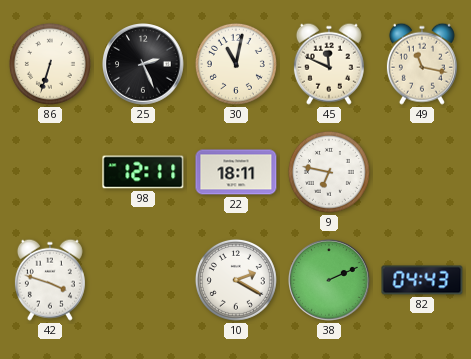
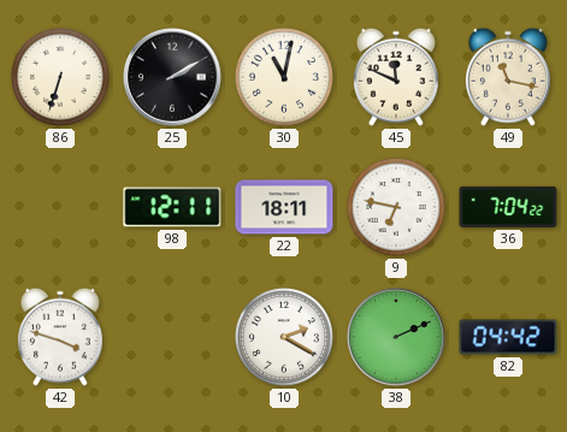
25: 2:26 -> 2:10
36: none -> 7:04
82: 04:43 -> 04:42
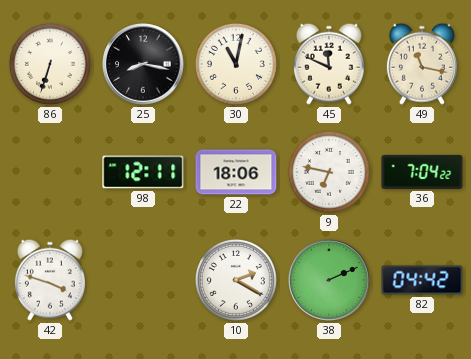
25: 2:10 -> 8:17
22: 18:11 -> 18:06
